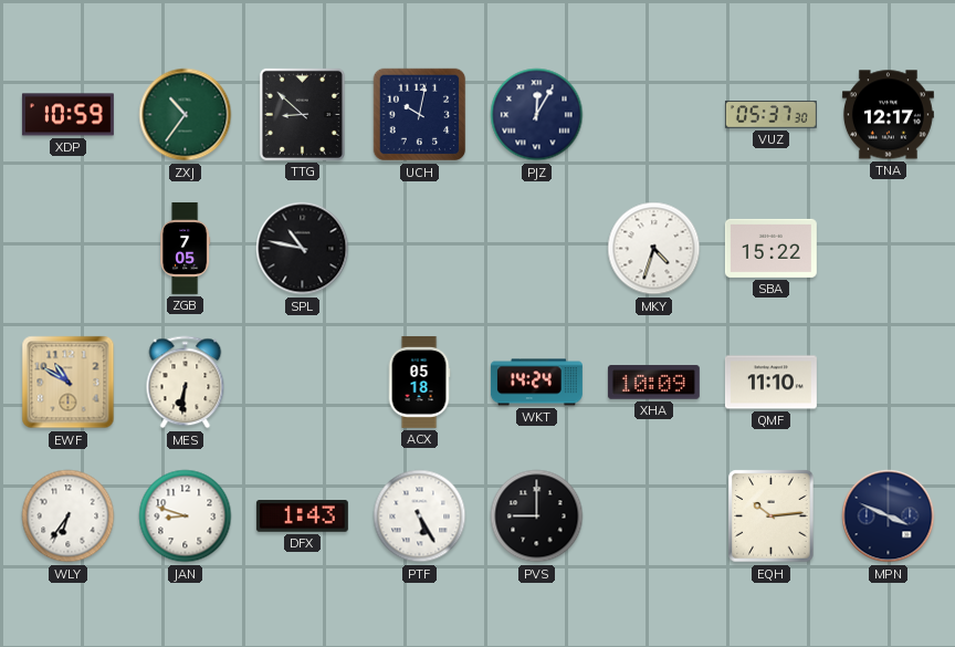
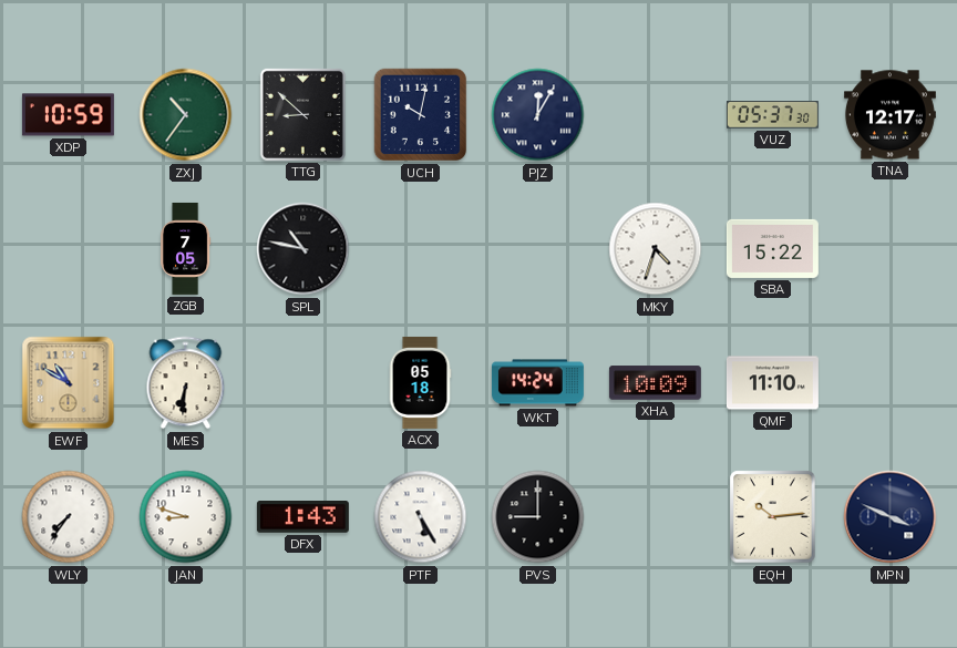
WLY: 6:36 -> 7:36
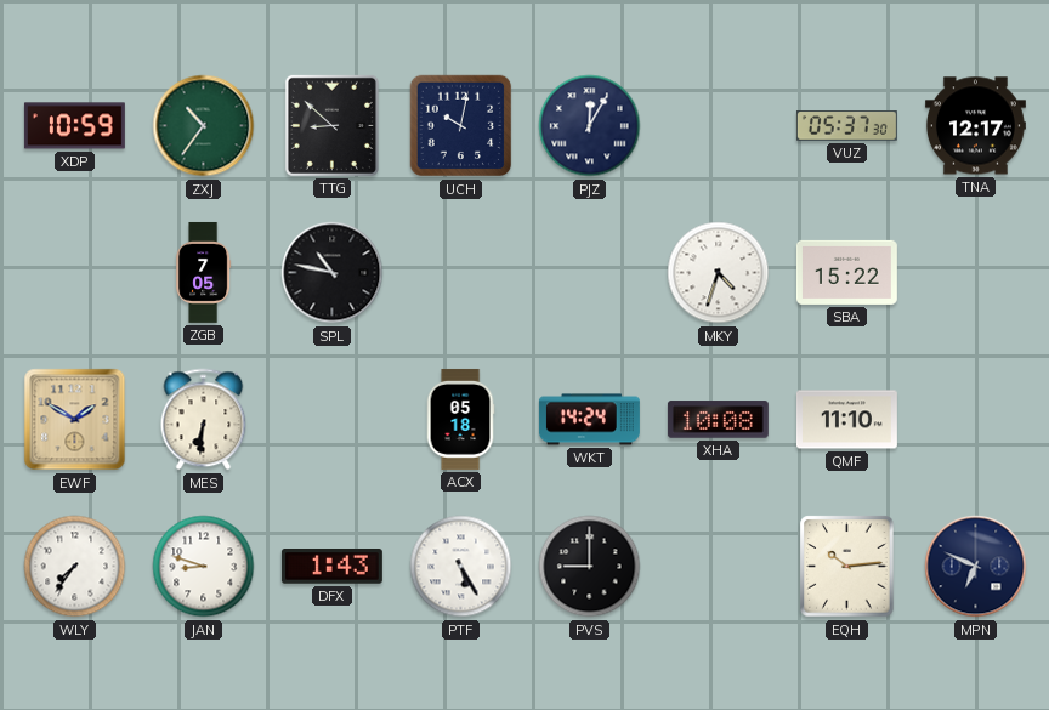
EWF: 10:50 -> 1:50
XHA: 10:09 -> 10:08
MPN: 3:49 -> 6:49
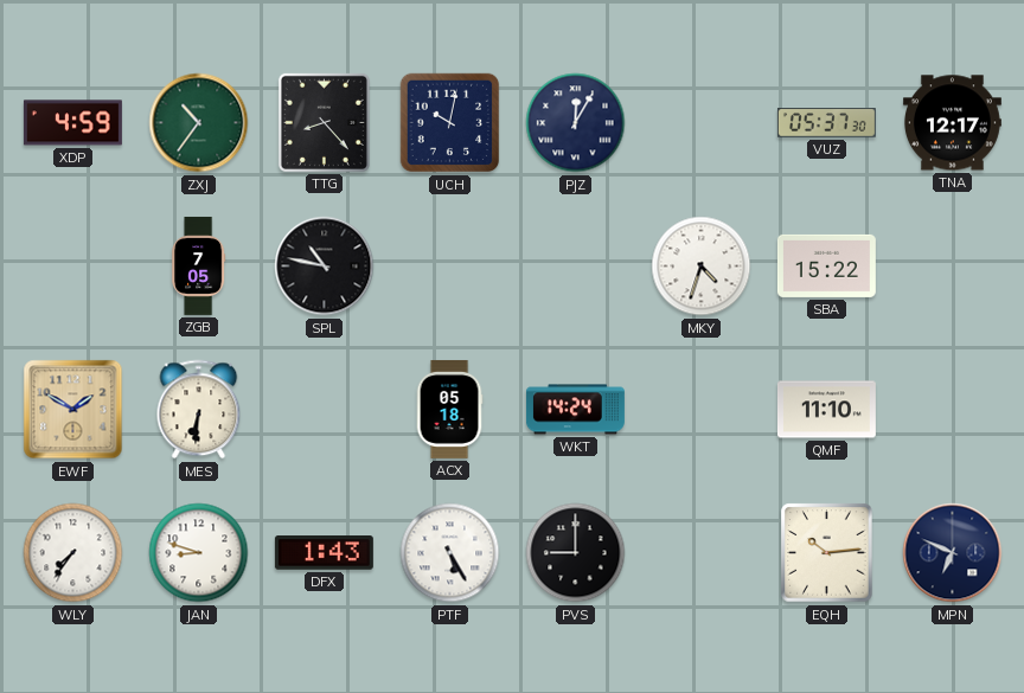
XDP: 10:59 -> 4:59
TTG: 8:52 -> 8:23
XHA: 10:08 -> none
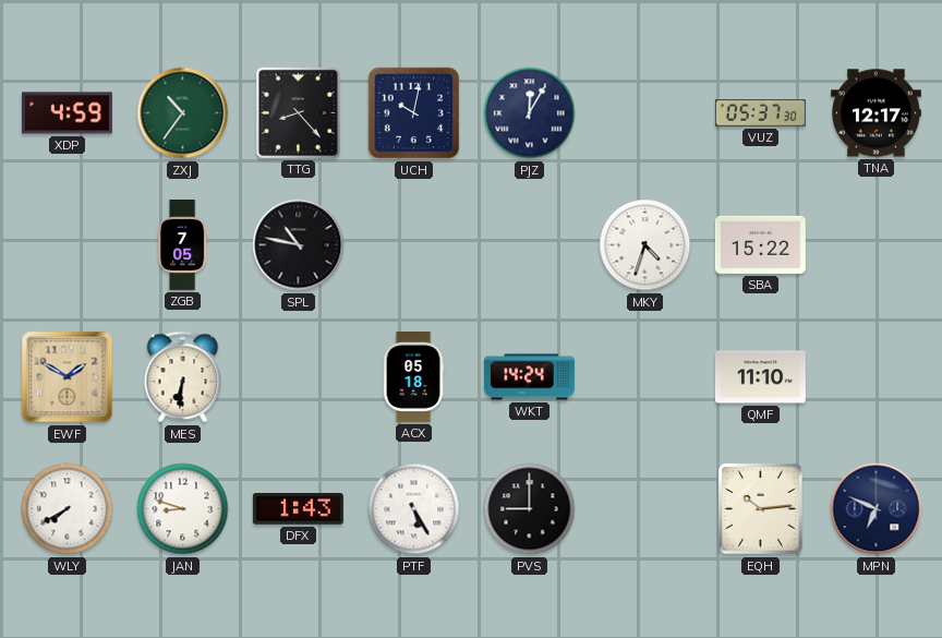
WLY: 7:36 -> 7:40
